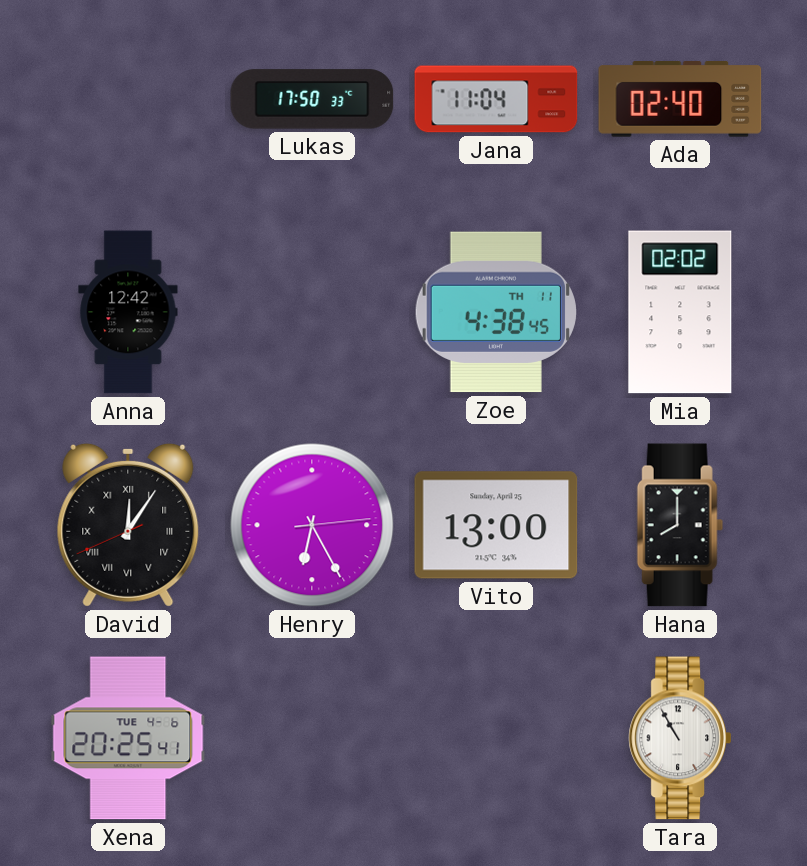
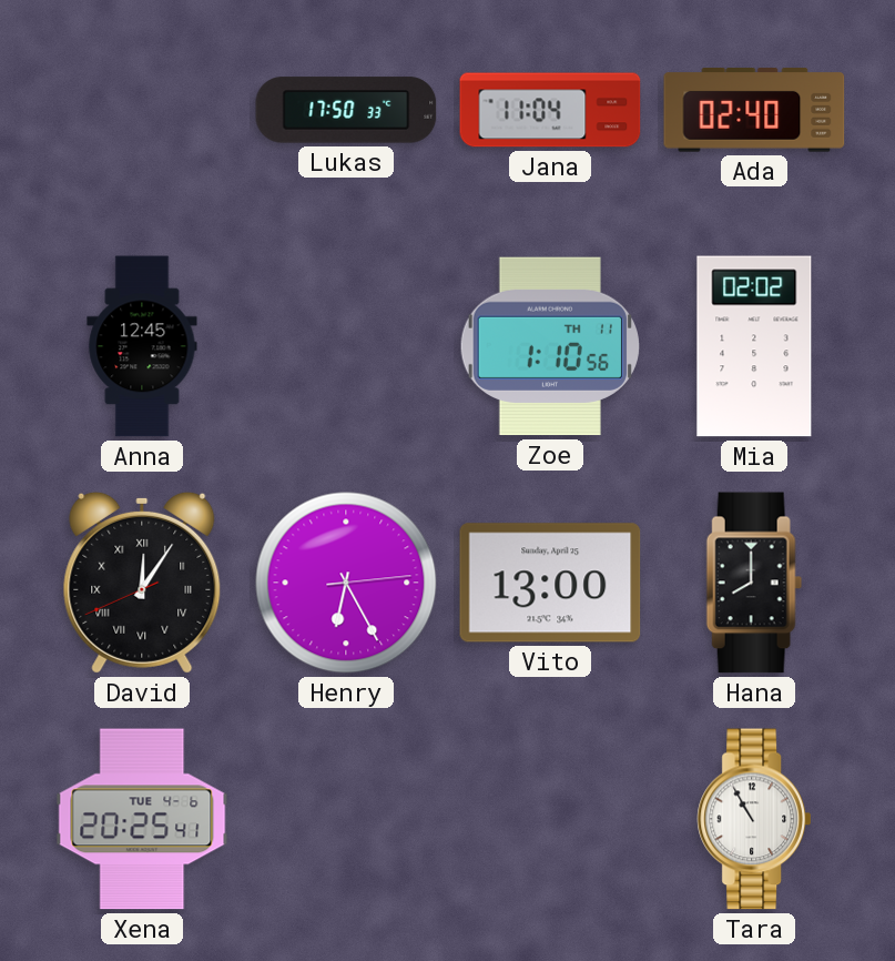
Anna: 12:42 -> 12:45
Zoe: 4:38 -> 1:10
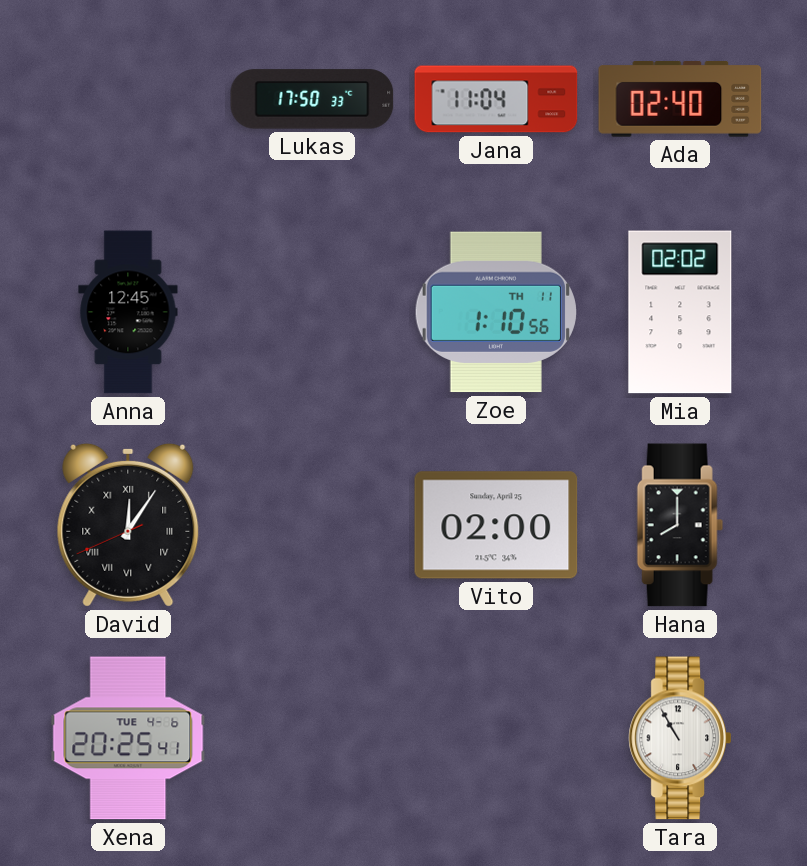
Henry: 6:25 -> none
Vito: 13:00 -> 02:00
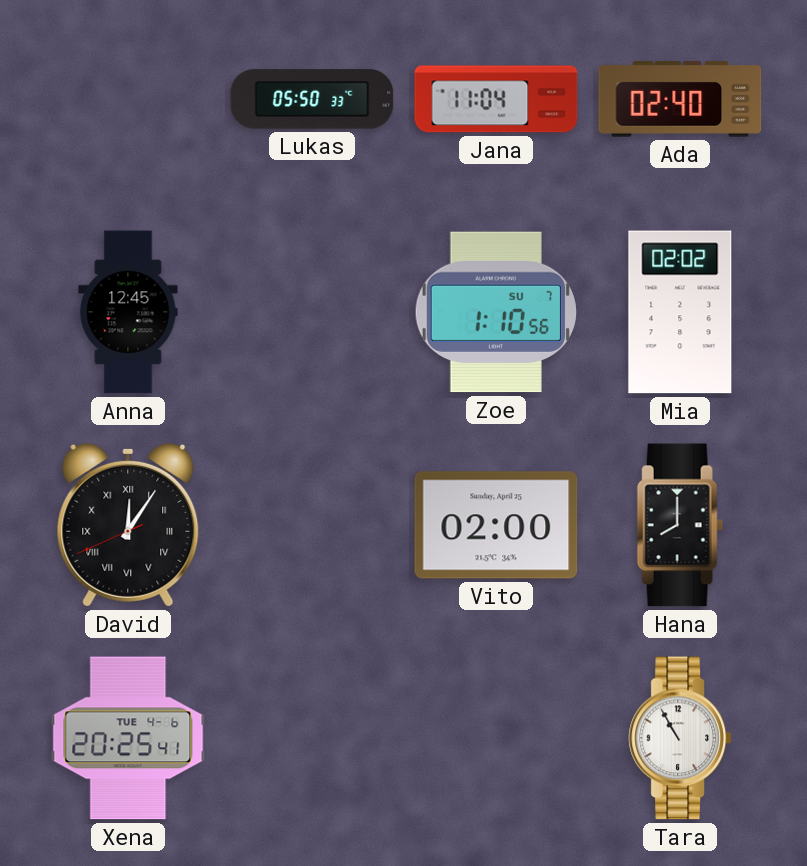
Lukas: 17:50 -> 05:50
Zoe date: TH 11 -> SU 7
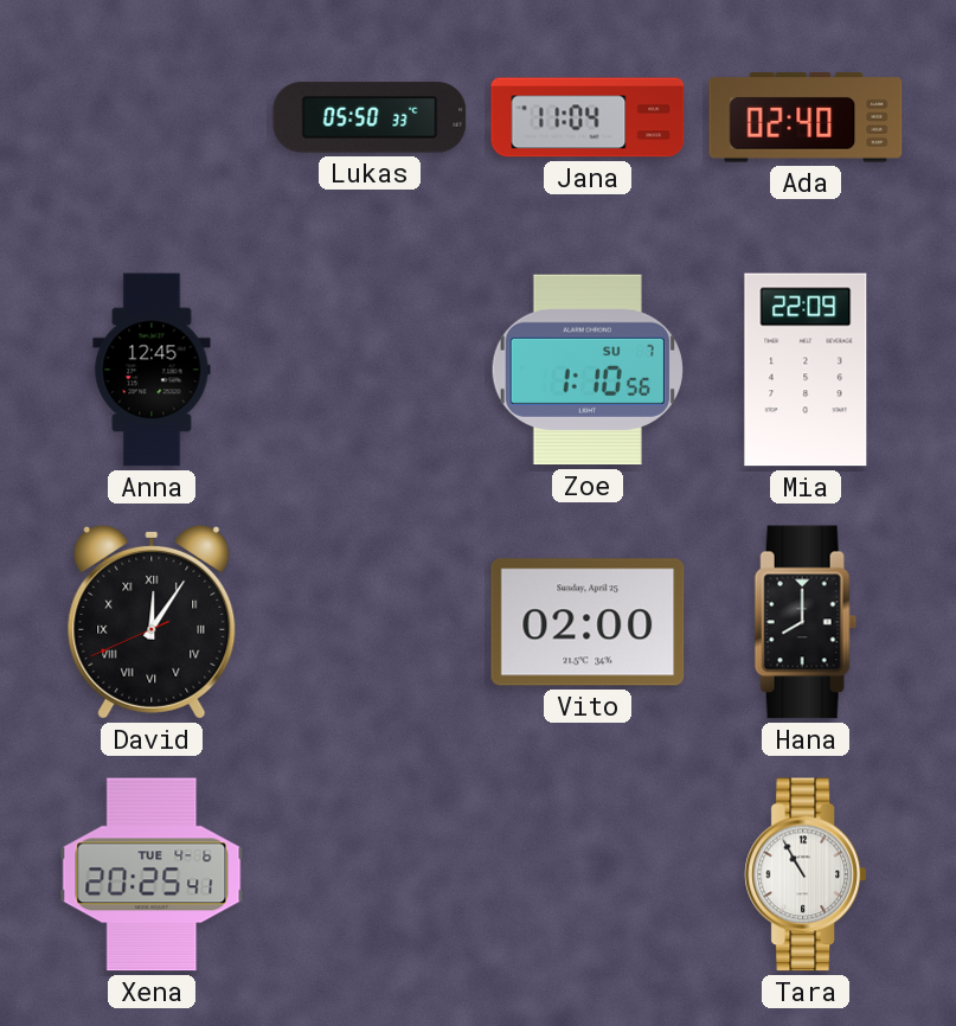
Mia: 02:02 -> 22:09
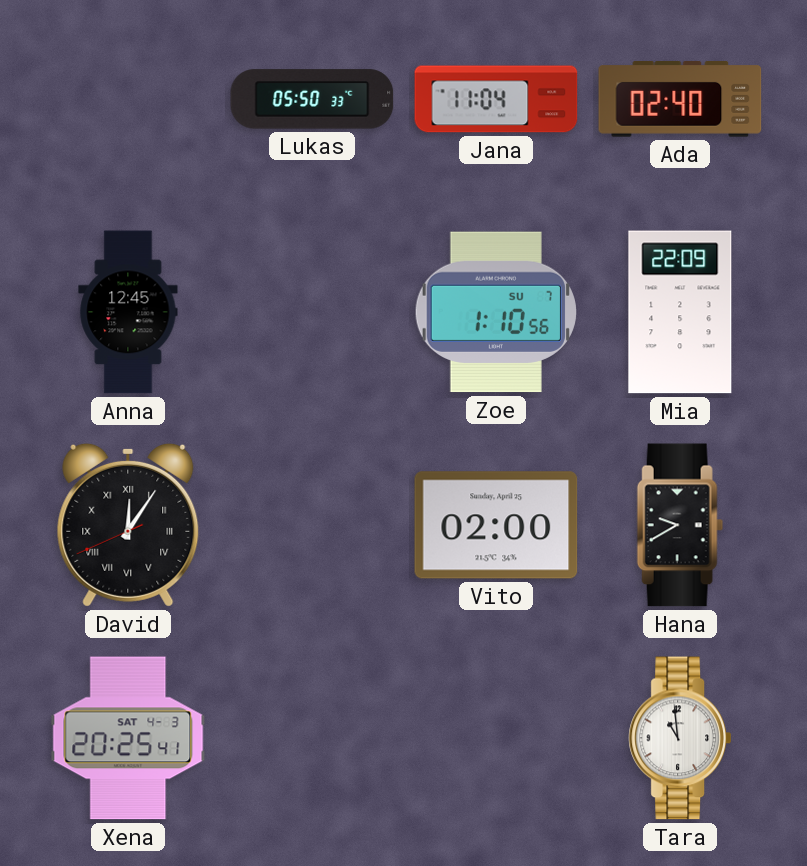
Hana: 8:00 -> 9:40
Xena date: TUE 4-6 -> SAT 4-3
Tara: 10:55 -> 10:59
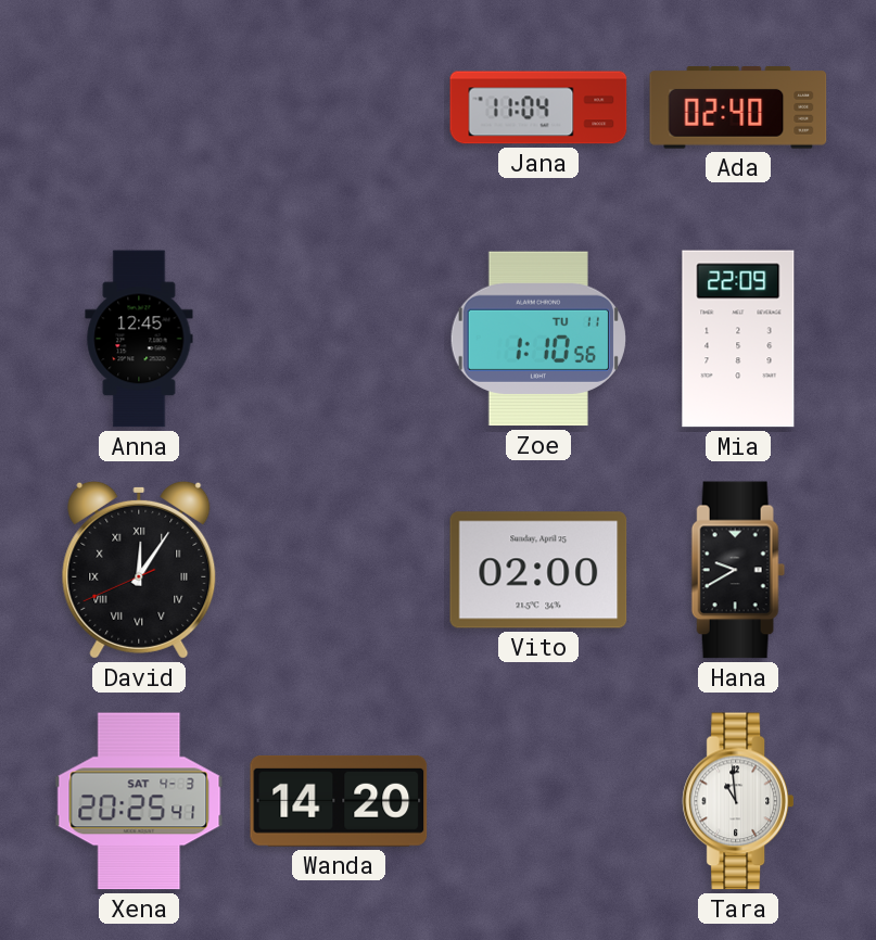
Lukas: 05:50 -> none
Zoe date: SU 7 -> TU 11
Wanda: none -> 14:20
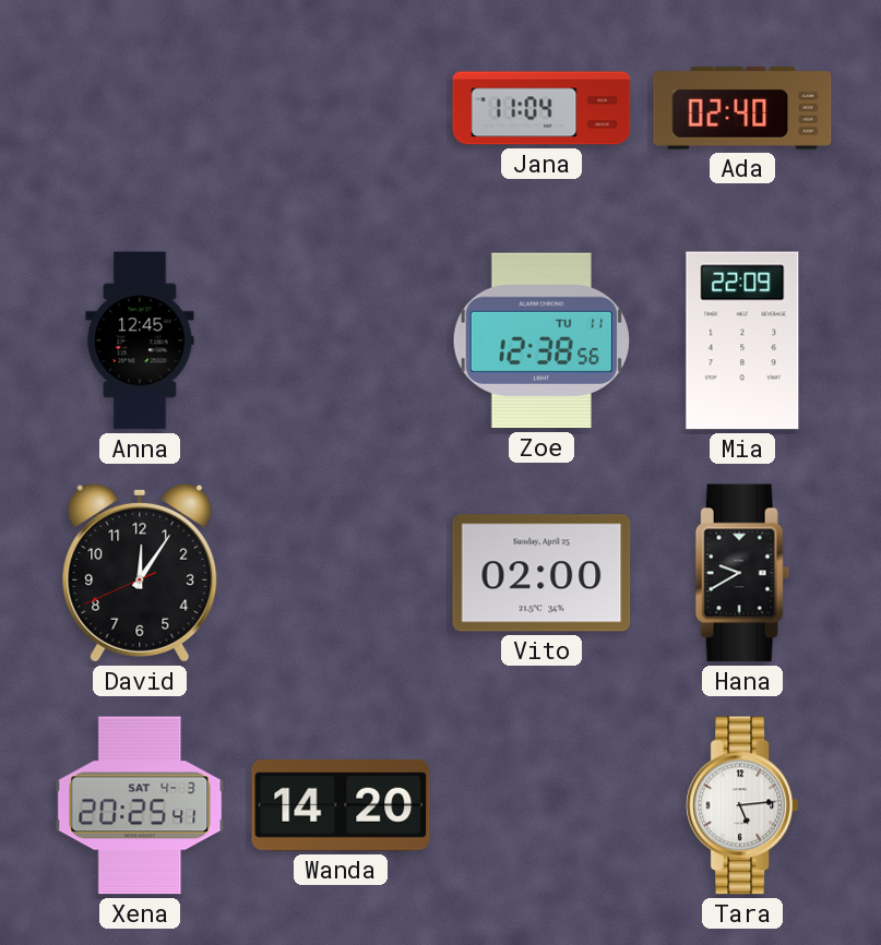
Zoe: 1:10 -> 12:38
David numerals: Roman -> Arabic
Tara: 10:59 -> 5:14
